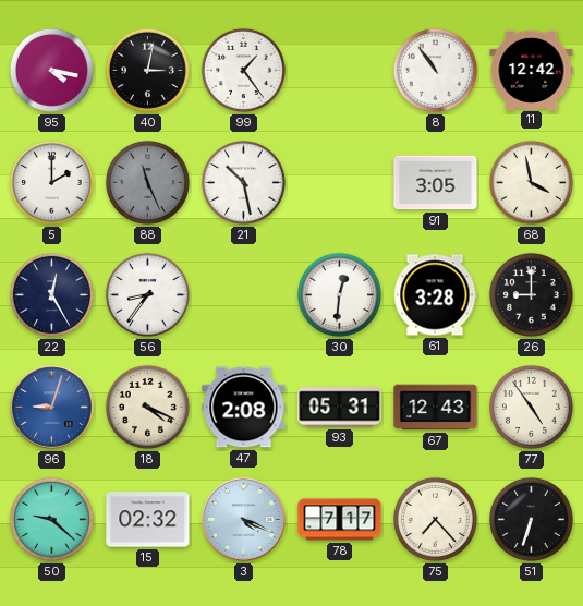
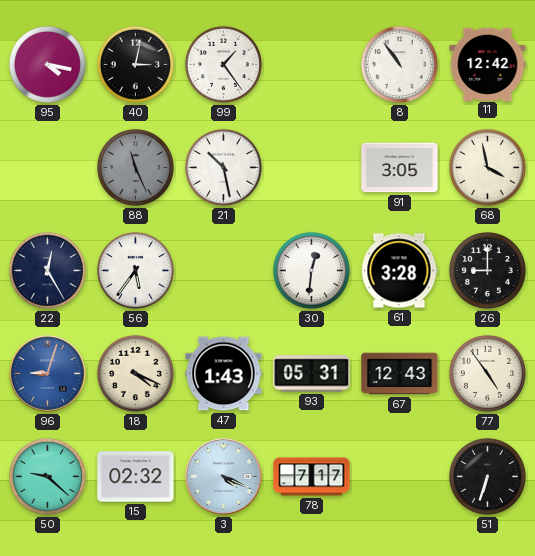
5: 2:00 -> none
56: 8:36 -> 5:36
47: 2:08 -> 1:43
75: 7:23 -> none
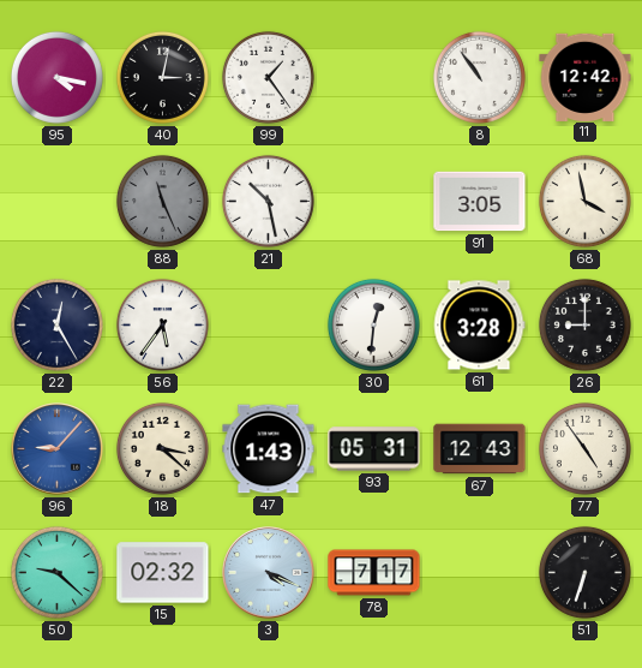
96: 9:03 -> 9:07
18: 4:19 -> 3:22
